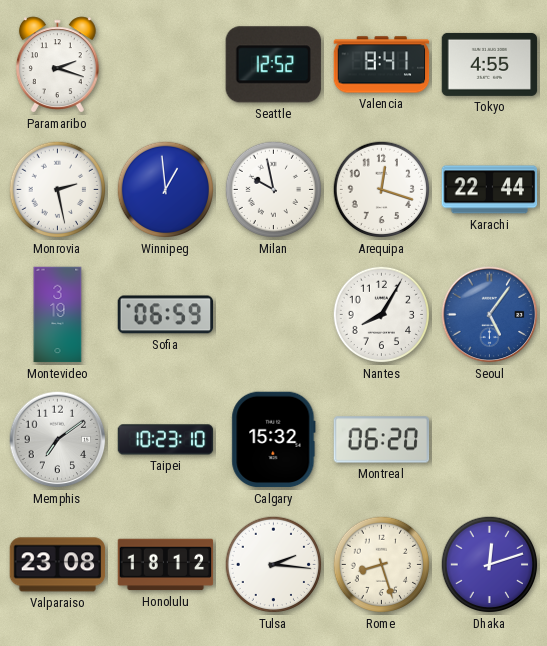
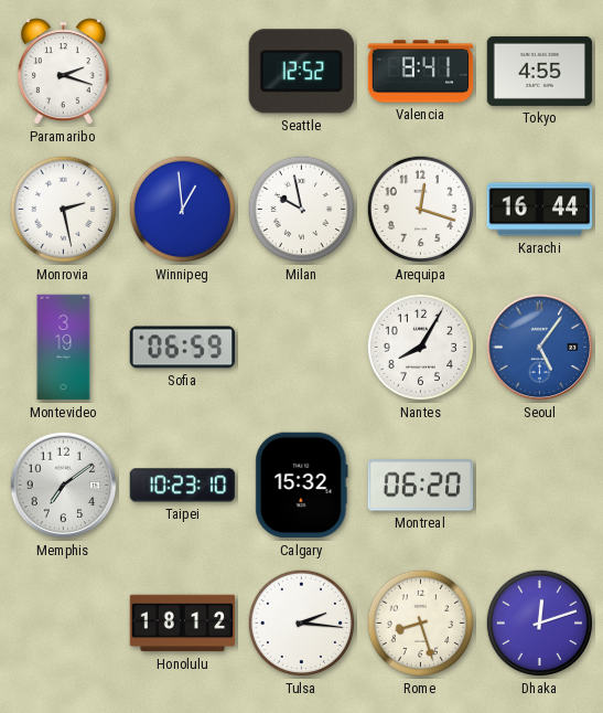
Karachi: 22:44 -> 16:44
Valparaiso: 23:08 -> none
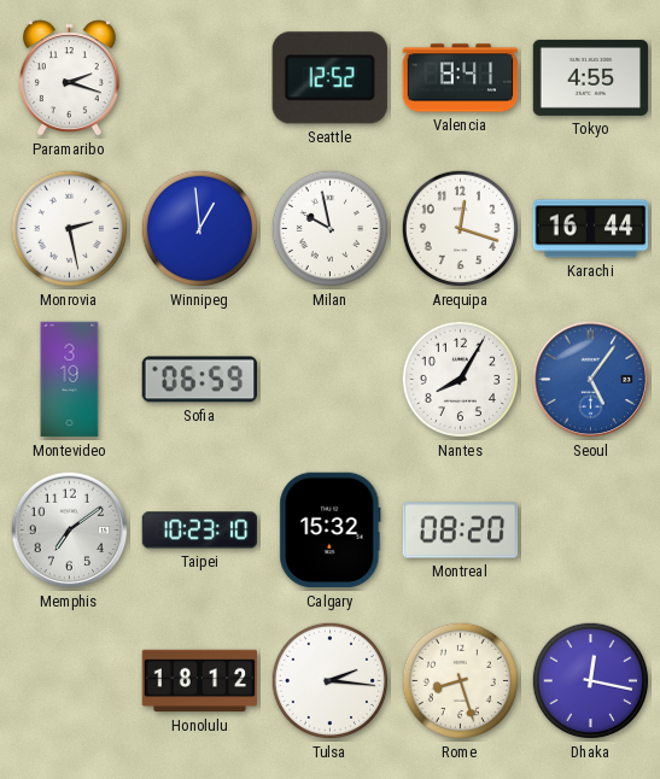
Montreal: 06:20 -> 08:20
Dhaka: 12:12 -> 12:17
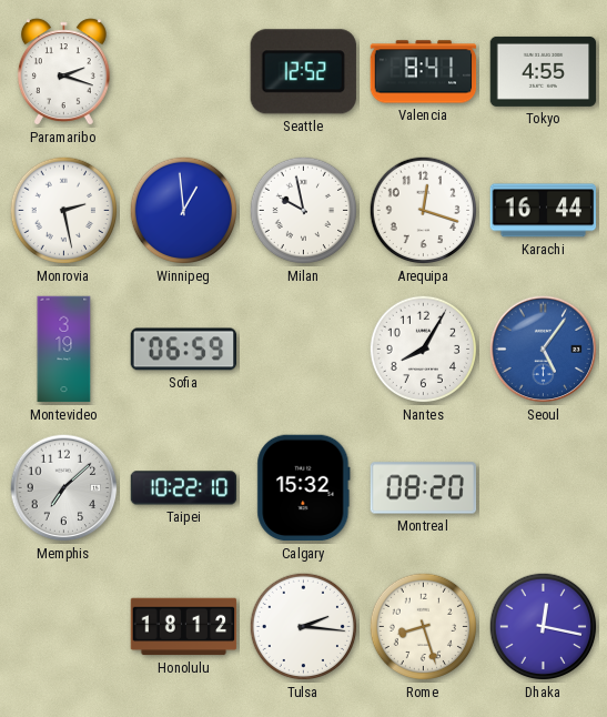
Memphis: 7:09 -> 7:08
Taipei: 10:23 -> 10:22
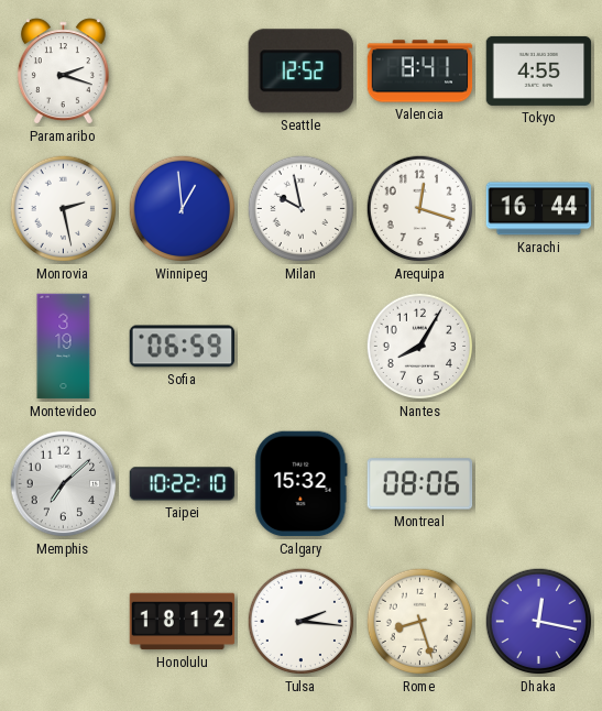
Seoul: 5:06 -> none
Montreal: 08:20 -> 08:06
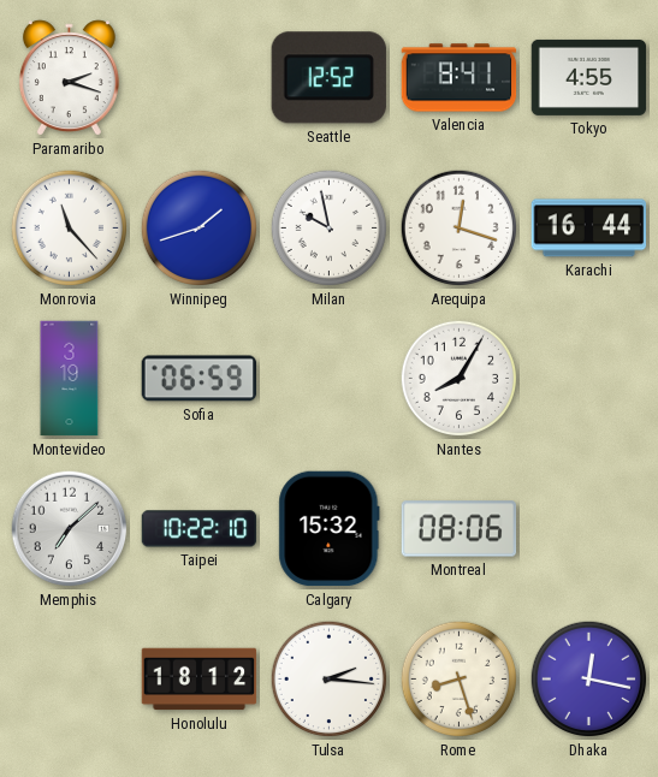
Monrovia: 2:28 -> 11:23
Winnipeg: 12:59 -> 1:42
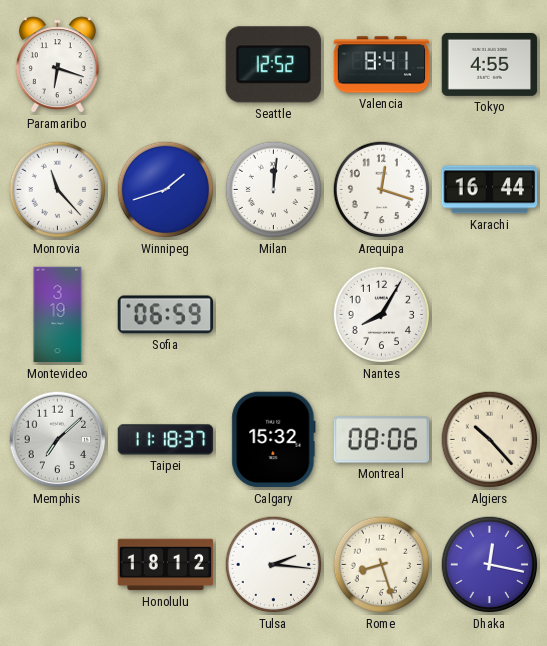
Paramaribo: 2:18 -> 6:18
Milan: 9:58 -> 12:01
Taipei: 10:22 -> 11:18
Algiers: none -> 10:23
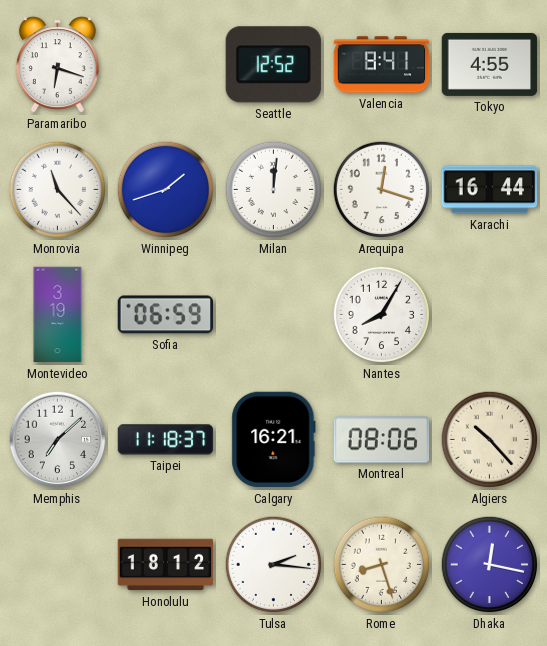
Calgary: 15:32 -> 16:21
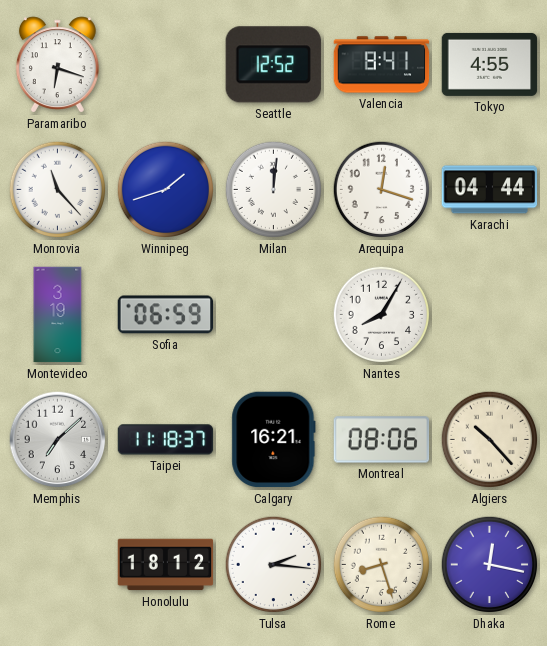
Karachi: 16:44 -> 04:44
